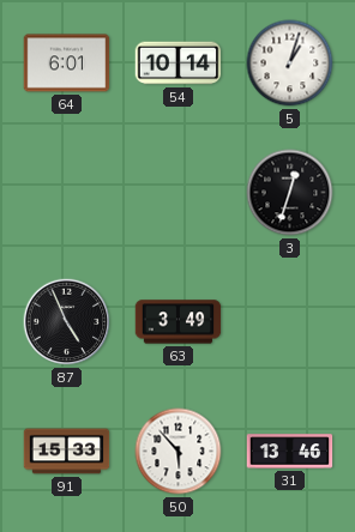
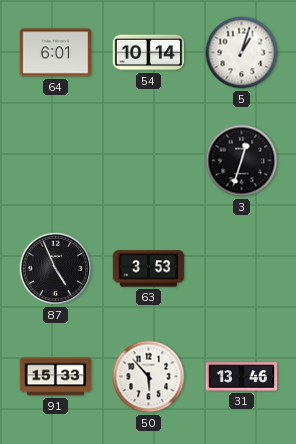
63: 3:49 -> 3:53
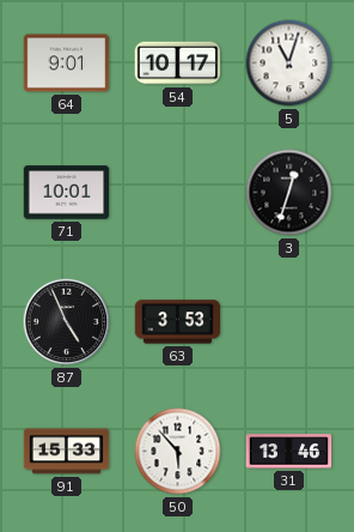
64: 6:01 -> 9:01
54: 10:14 -> 10:17
5: 1:03 -> 11:03
71: none -> 10:01
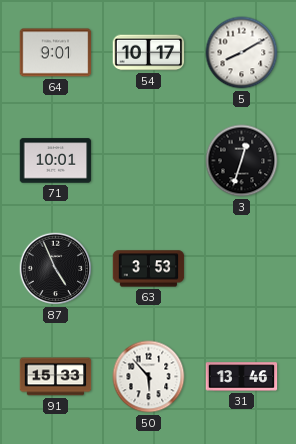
5: 11:03 -> 8:10
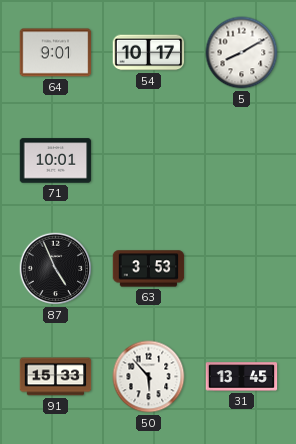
3: 12:33 -> none
31: 13:46 -> 13:45
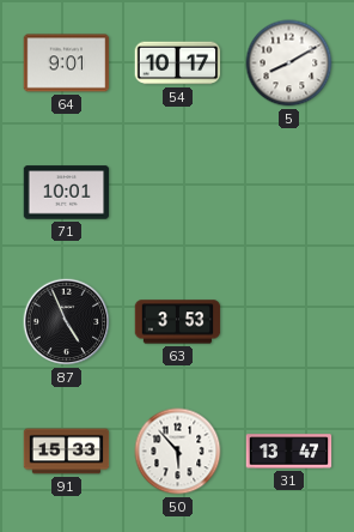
31: 13:45 -> 13:47
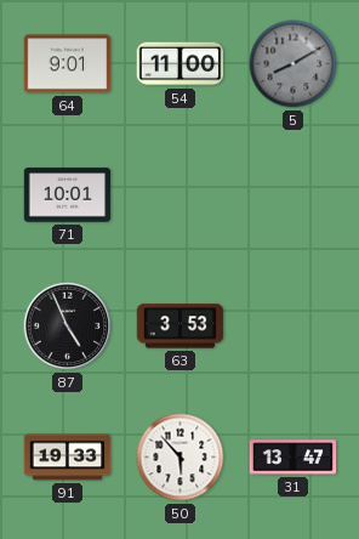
54: 10:17 -> 11:00
5 dial: white -> grey
91: 15:33 -> 19:33
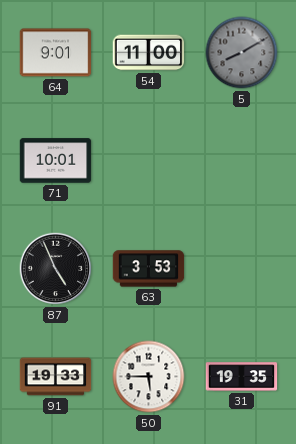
50: 5:53 -> 5:45
31: 13:47 -> 19:35
